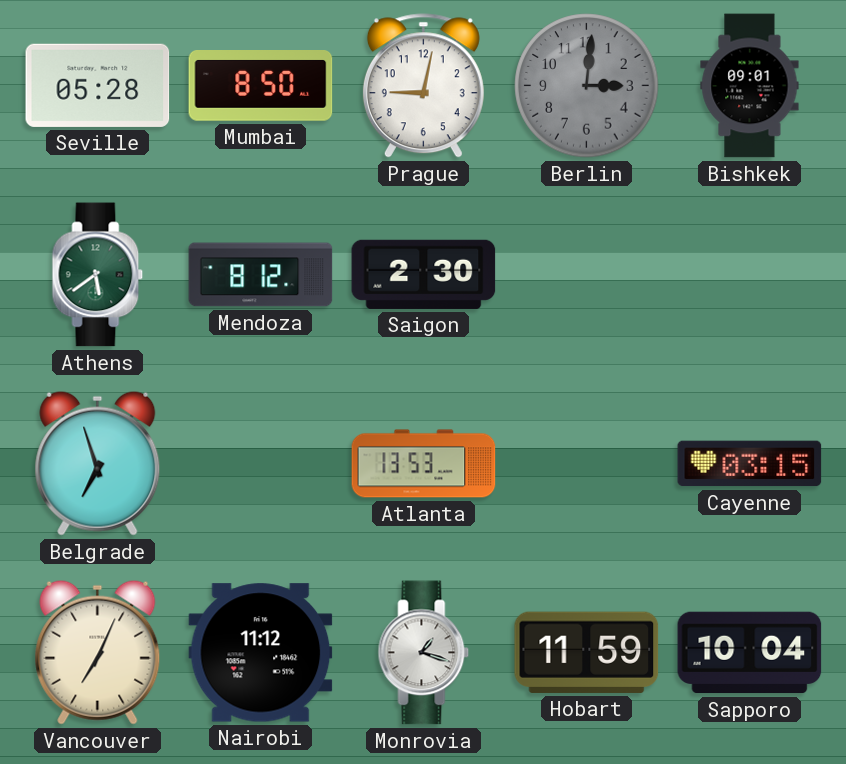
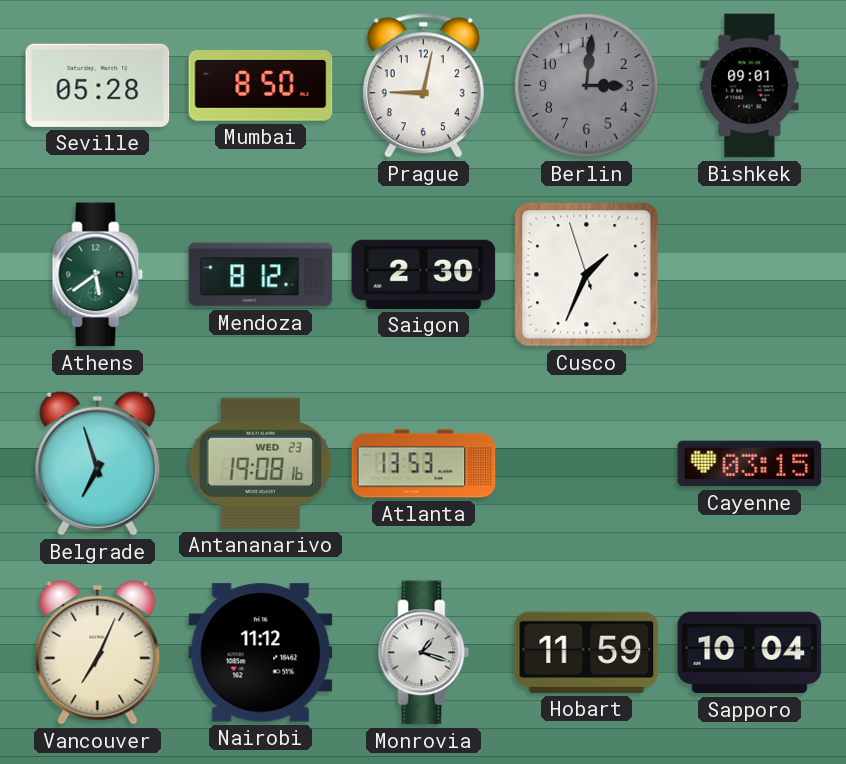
Cusco: none -> 1:33
Antananarivo: none -> 19:08
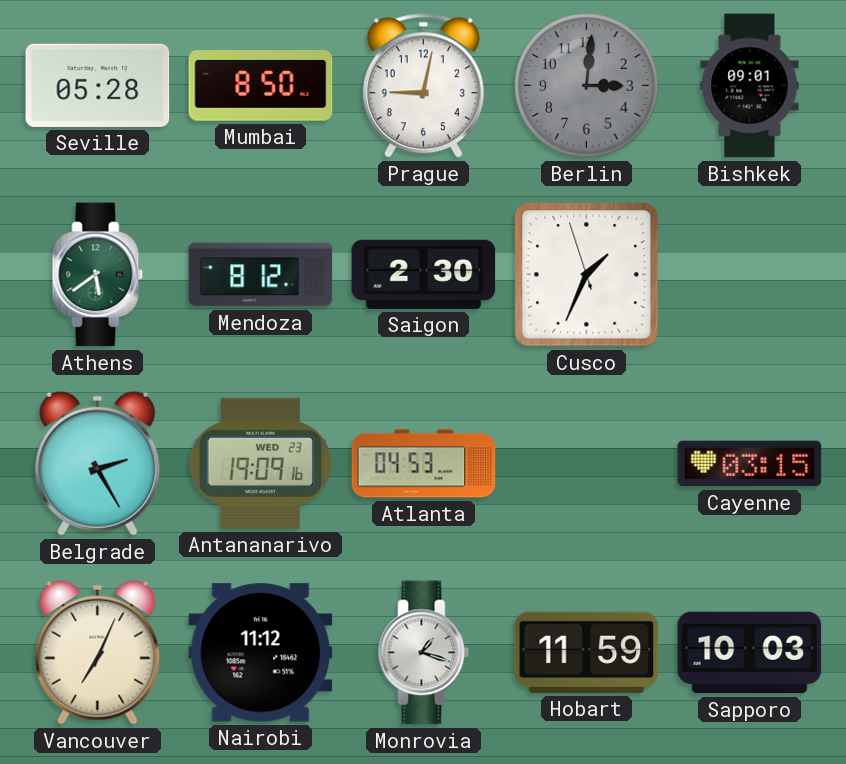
Belgrade: 6:57 -> 2:25
Antananarivo: 19:08 -> 19:09
Atlanta: 13:53 -> 04:53
Sapporo: 10:04 -> 10:03
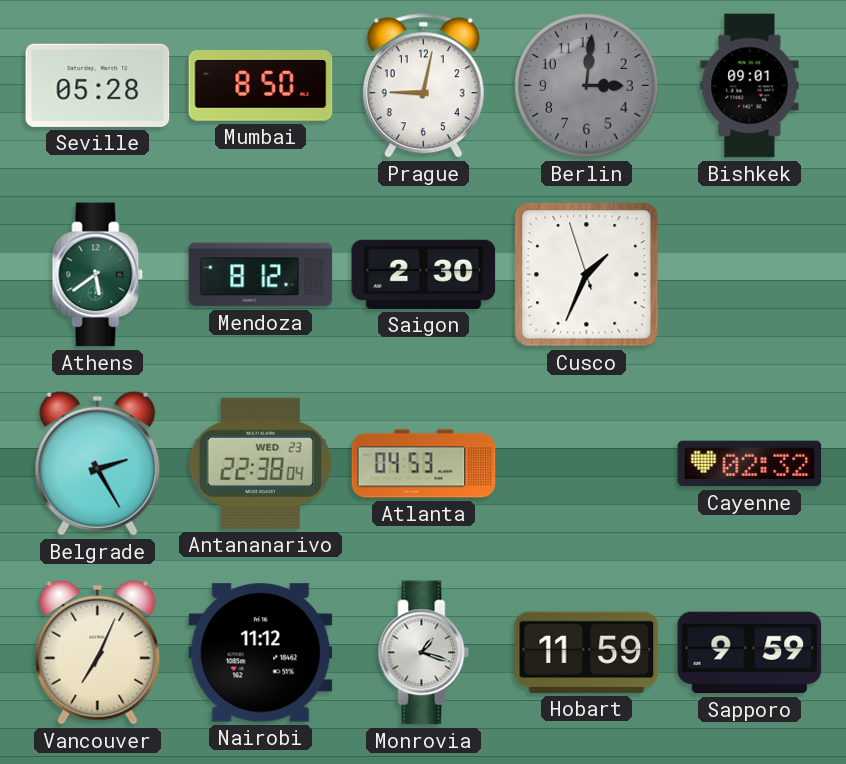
Antananarivo: 19:09 -> 22:38
Cayenne: 03:15 -> 02:32
Sapporo: 10:03 -> 9:59
